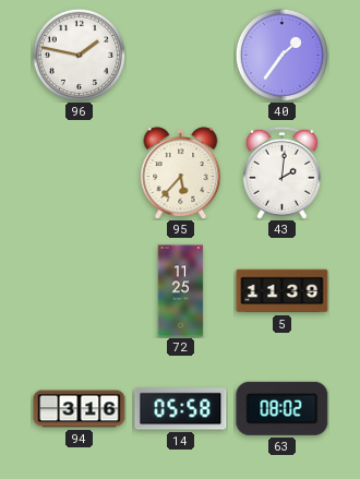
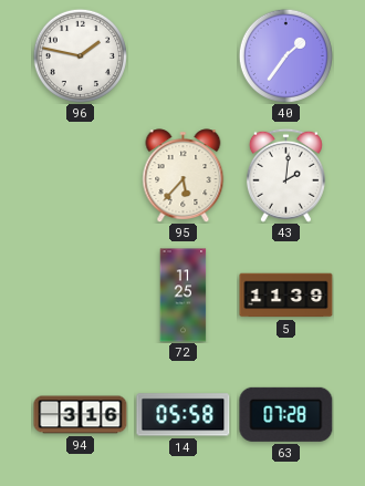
63: 08:02 -> 07:28
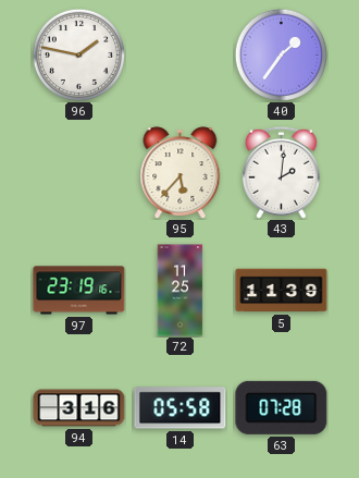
97: none -> 23:19
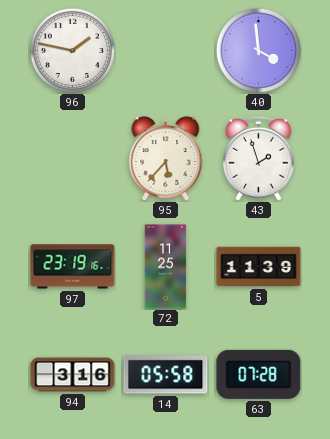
40: 1:36 -> 3:59
43: 2:01 -> 1:57
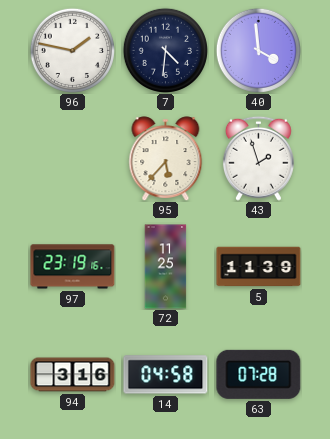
7: none -> 4:31
14: 05:58 -> 04:58
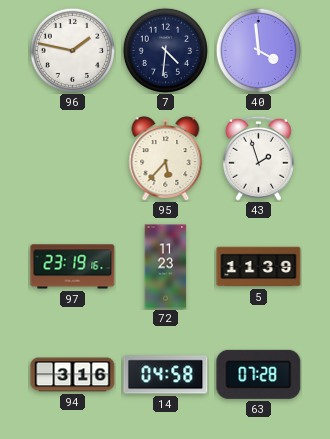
72: 11:25 -> 11:23
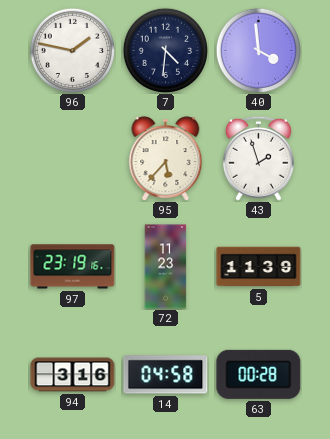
63: 07:28 -> 00:28
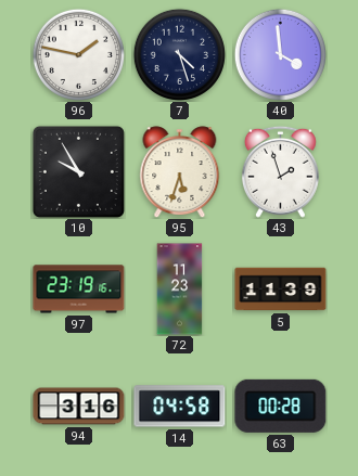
7: 4:31 -> 4:27
10: none -> 9:55
95: 5:37 -> 5:33
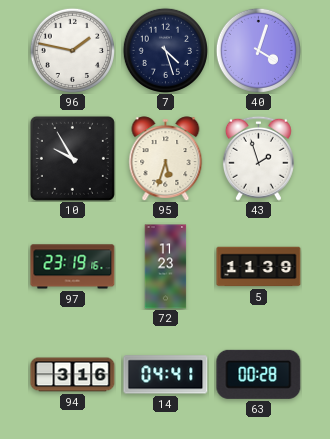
40: 3:59 -> 4:03
14: 04:58 -> 04:41
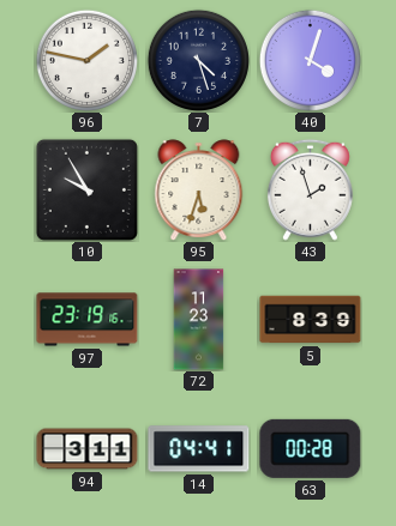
5: 11:39 -> 8:39
94: 3:16 -> 3:11
